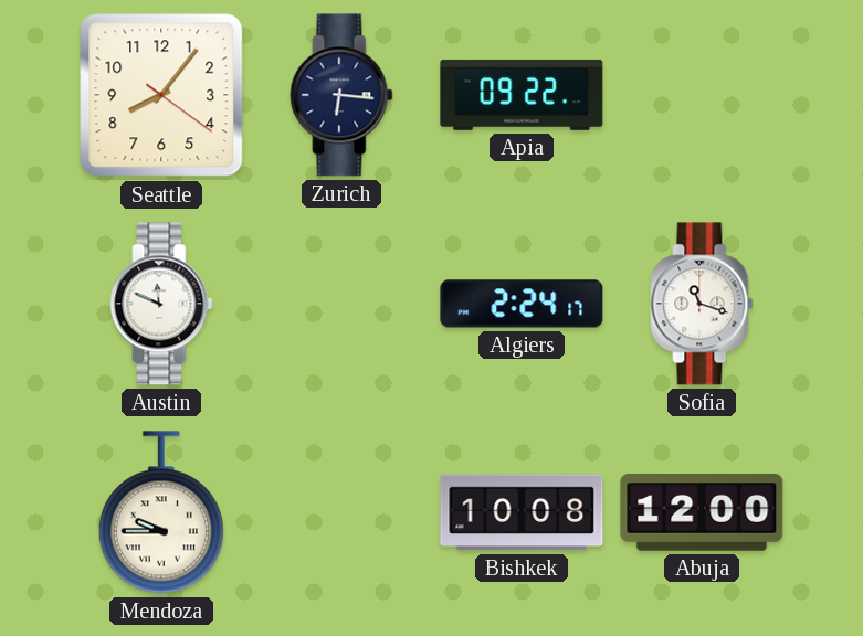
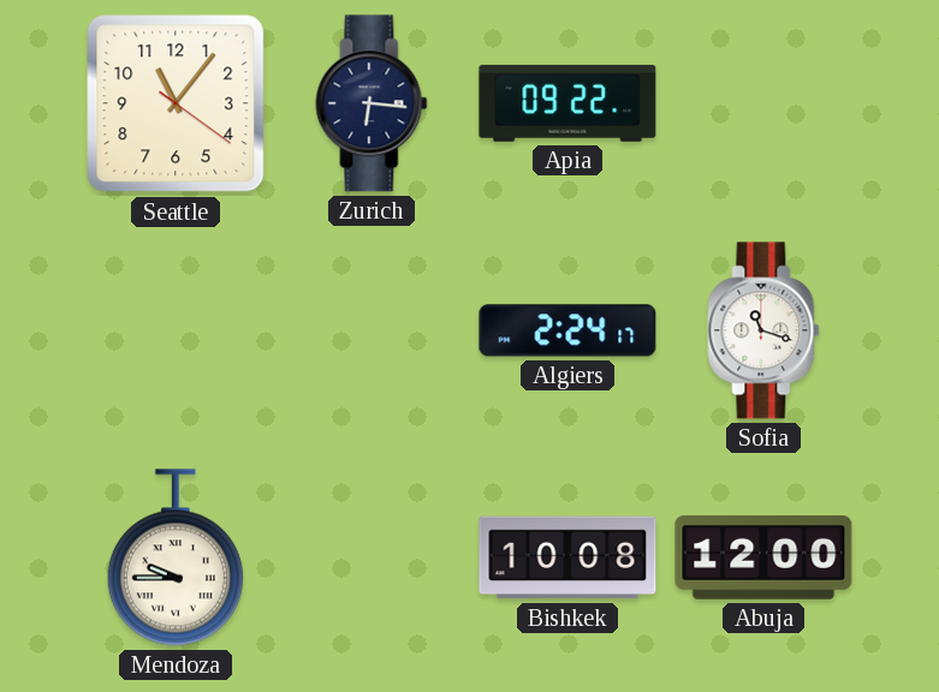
Seattle: 8:06 -> 11:06
Austin: 11:49 -> none
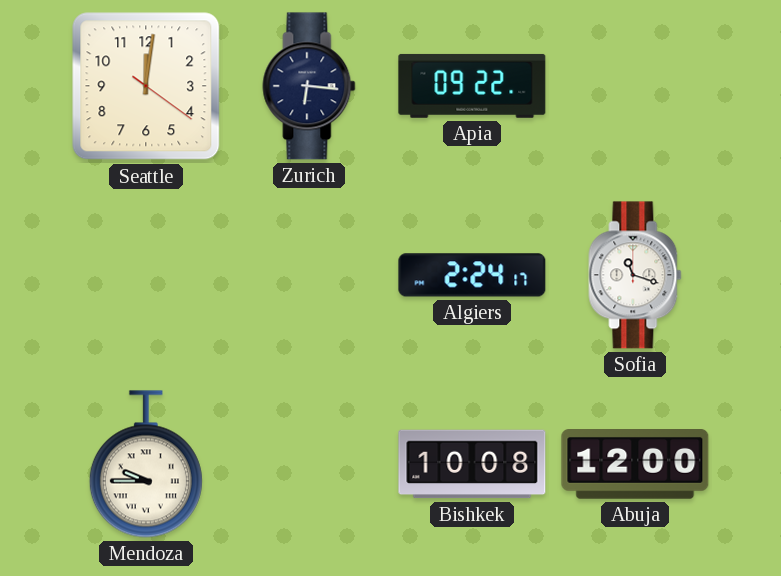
Seattle: 11:06 -> 12:01
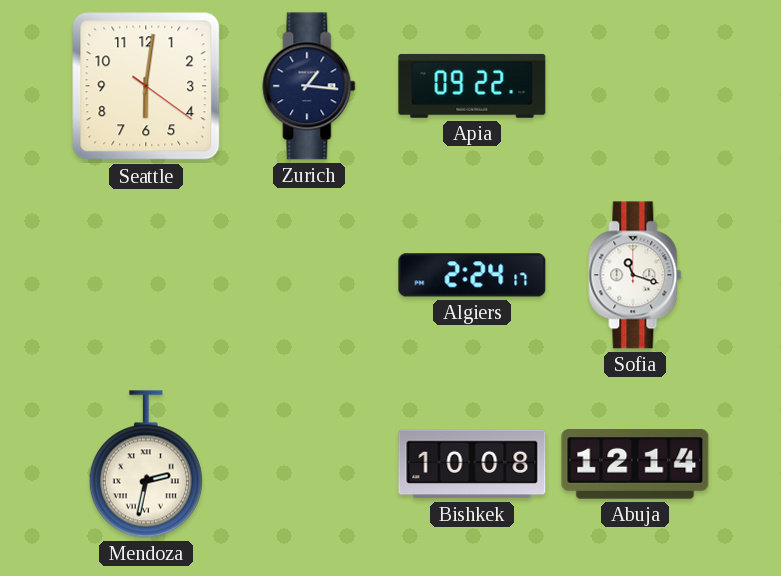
Seattle: 12:01 -> 6:01
Zurich: 6:16 -> 1:16
Mendoza: 9:45 -> 2:32
Abuja: 12:00 -> 12:14
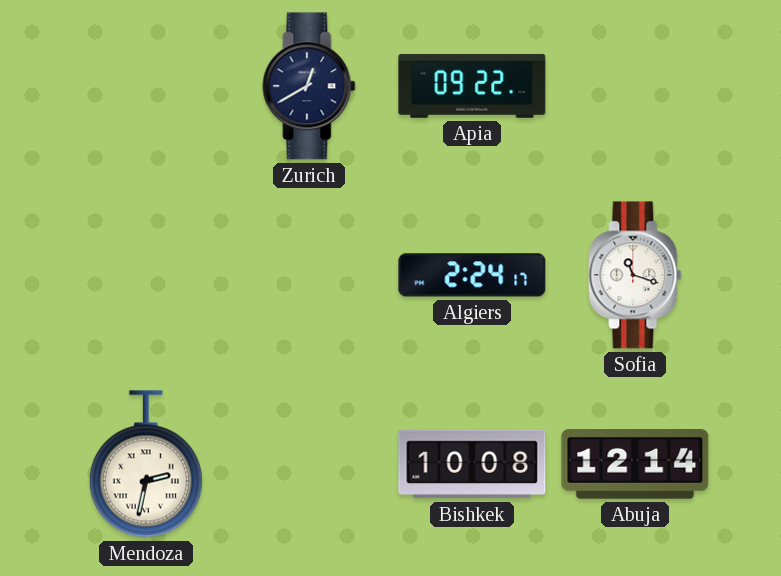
Seattle: 6:01 -> none
Zurich: 1:16 -> 12:40
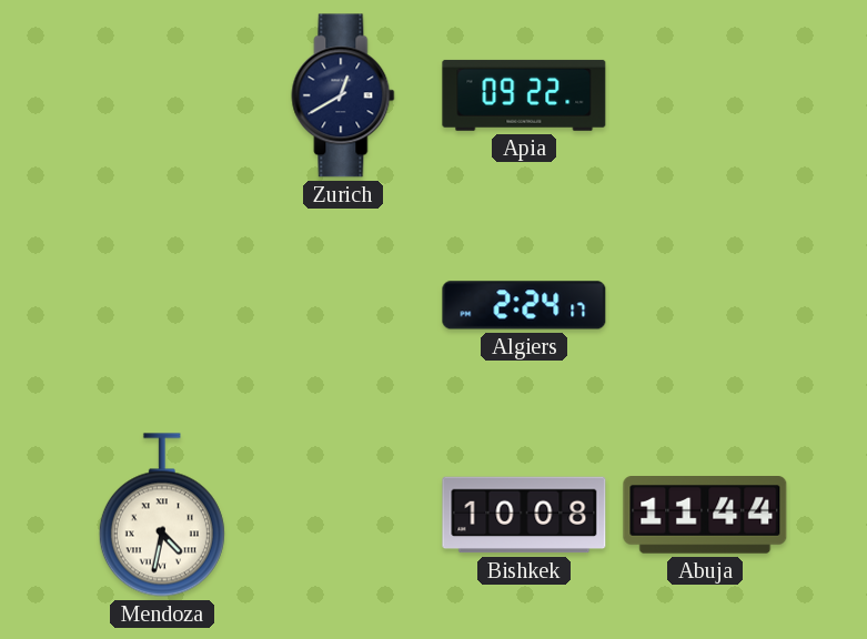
Sofia: 11:18 -> none
Mendoza: 2:32 -> 4:32
Abuja: 12:14 -> 11:44
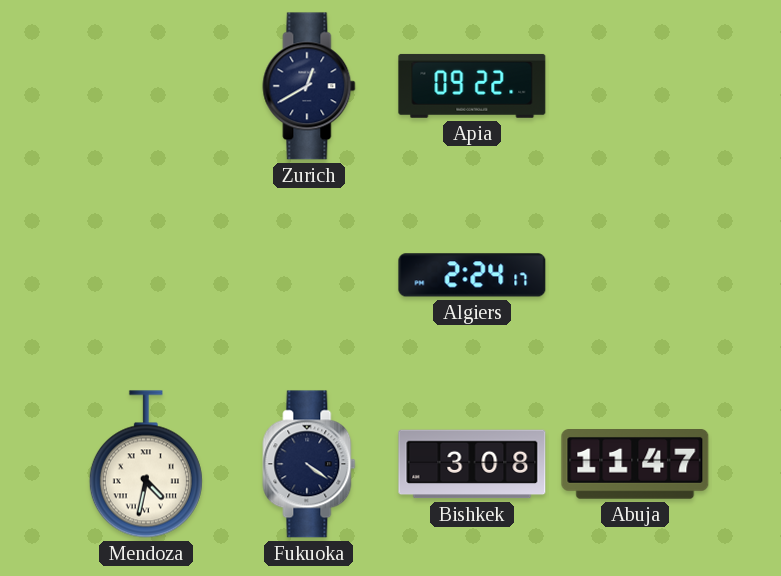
Fukuoka: none -> 4:21
Bishkek: 10:08 -> 3:08
Abuja: 11:44 -> 11:47
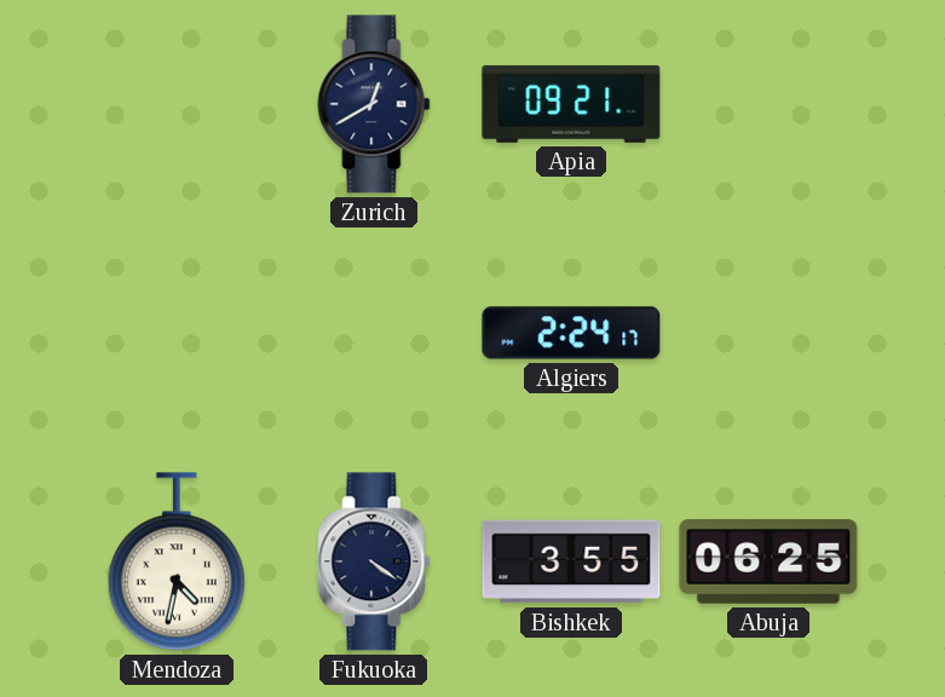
Apia: 09:22 -> 09:21
Bishkek: 3:08 -> 3:55
Abuja: 11:47 -> 06:25
